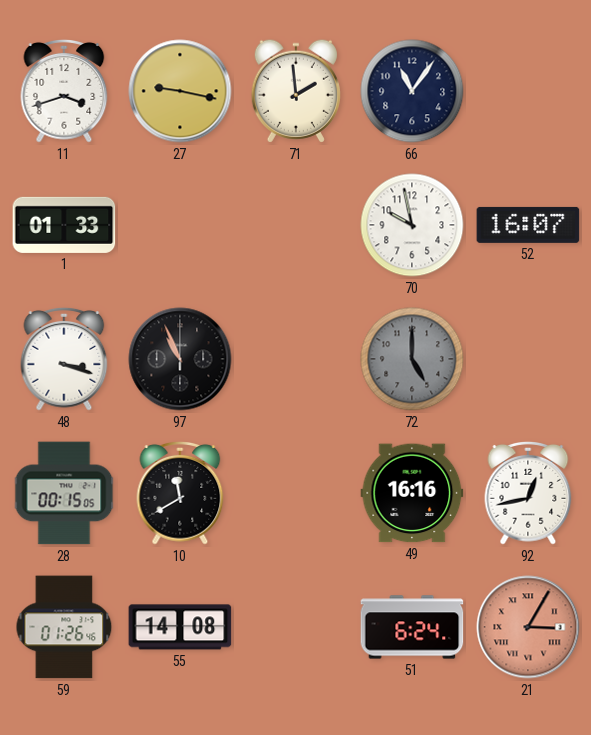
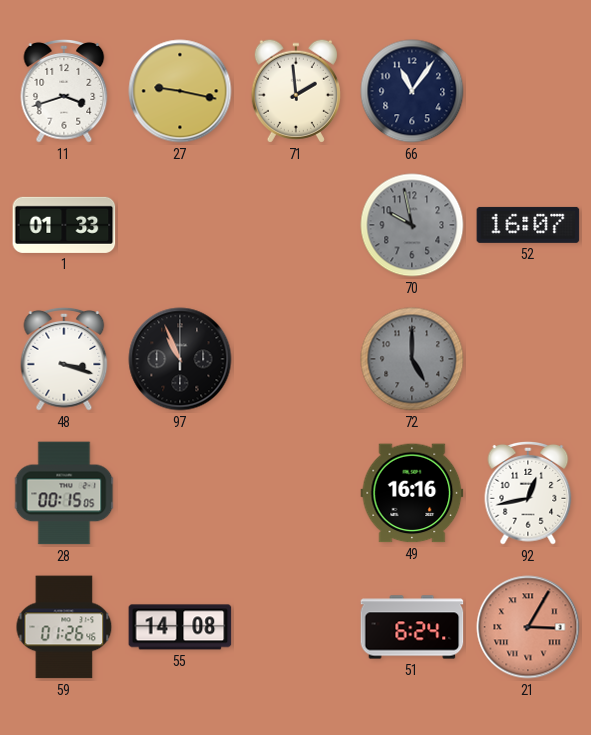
70 dial: white -> grey
10: 11:40 -> none
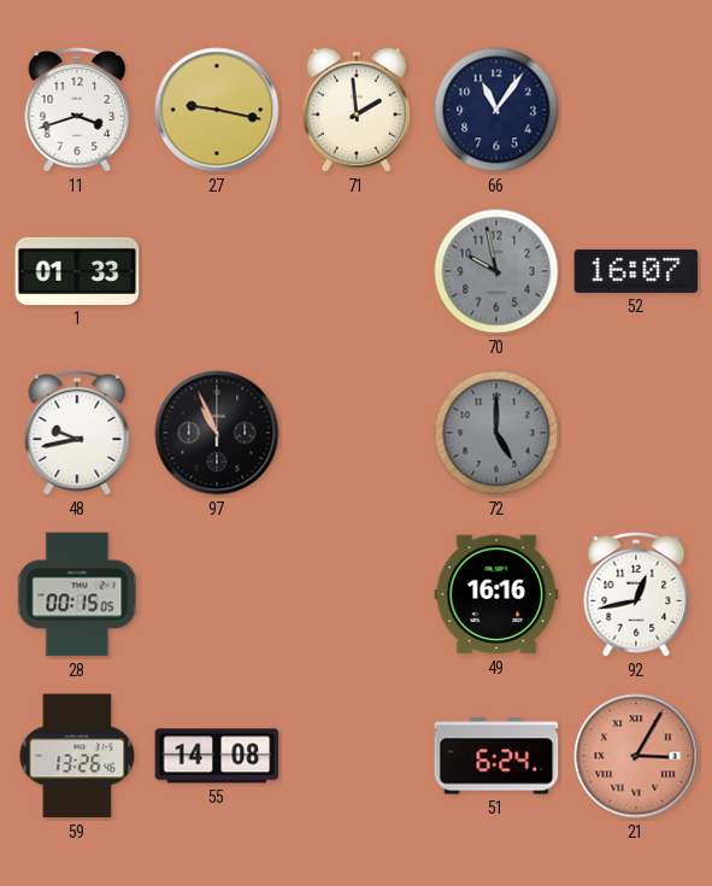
48: 3:18 -> 9:43
59: 01:26 -> 13:26
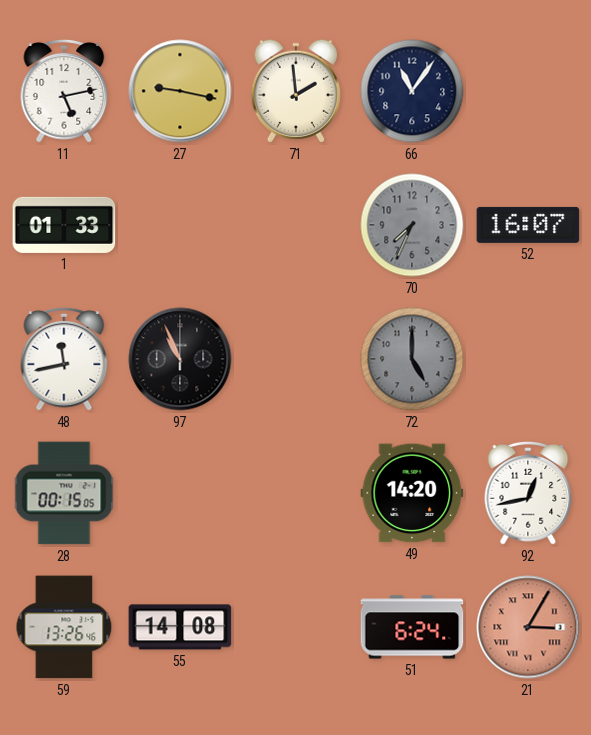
11: 3:42 -> 5:13
70: 9:58 -> 7:34
48: 9:43 -> 11:43
49: 16:16 -> 14:20
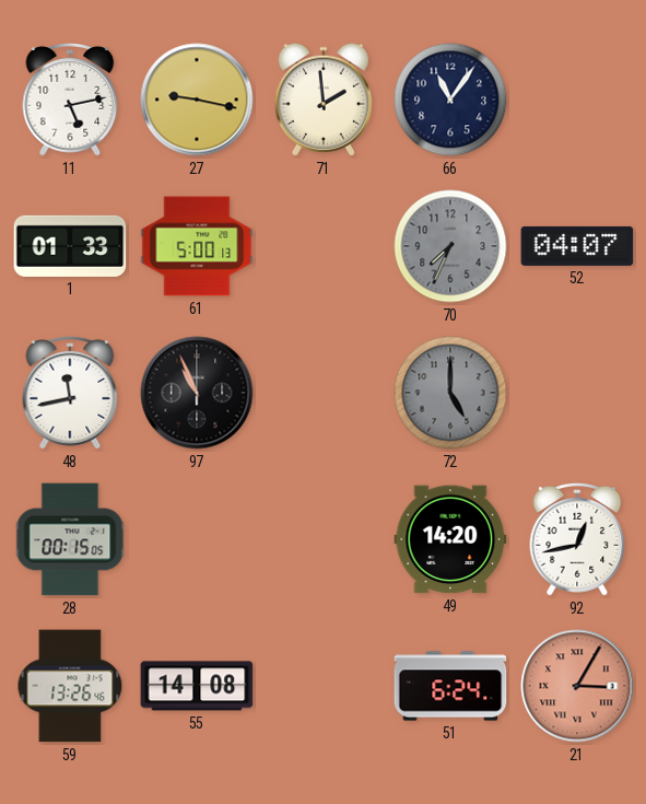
61: none -> 5:00
52: 16:07 -> 04:07
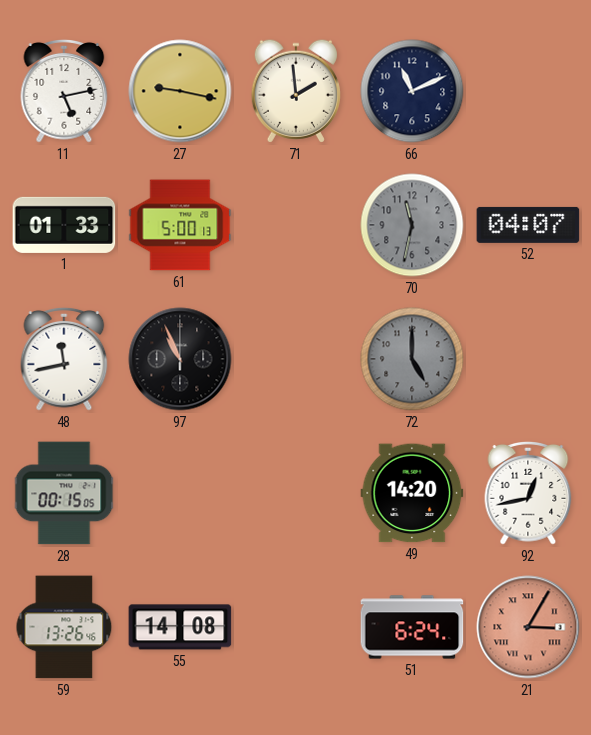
66: 11:06 -> 11:11
70: 7:34 -> 11:32
